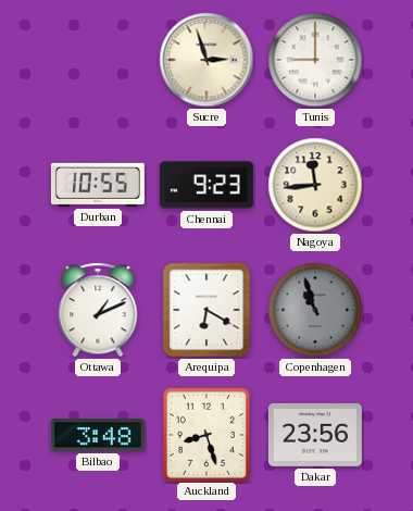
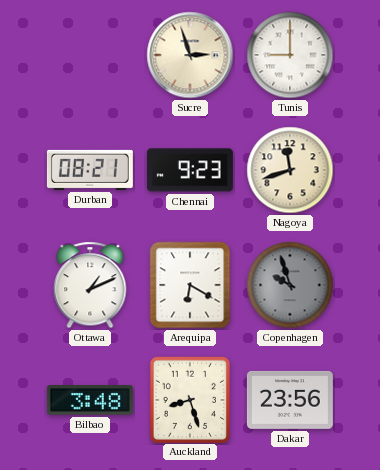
Durban: 10:55 -> 08:21
Nagoya: 11:44 -> 11:42
Copenhagen: 10:57 -> 9:57
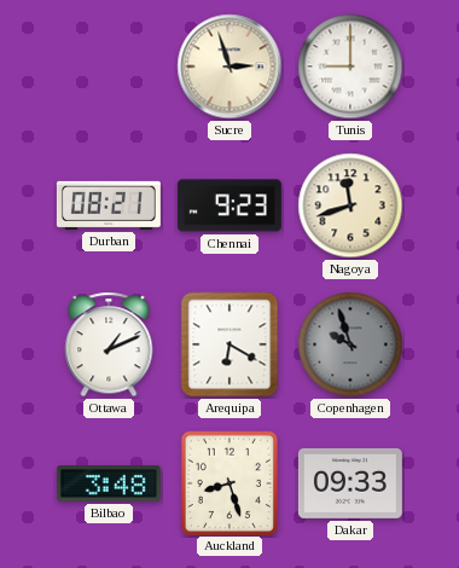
Dakar: 23:56 -> 09:33
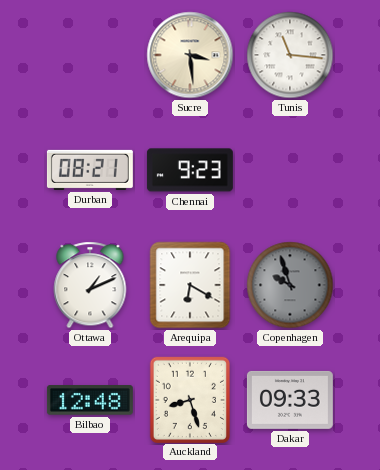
Sucre: 2:57 -> 3:29
Tunis: 9:00 -> 11:16
Nagoya: 11:42 -> none
Bilbao: 3:48 -> 12:48
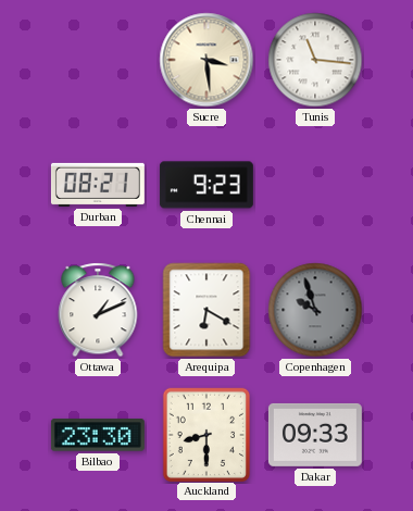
Bilbao: 12:48 -> 23:30
Auckland: 8:27 -> 8:30
